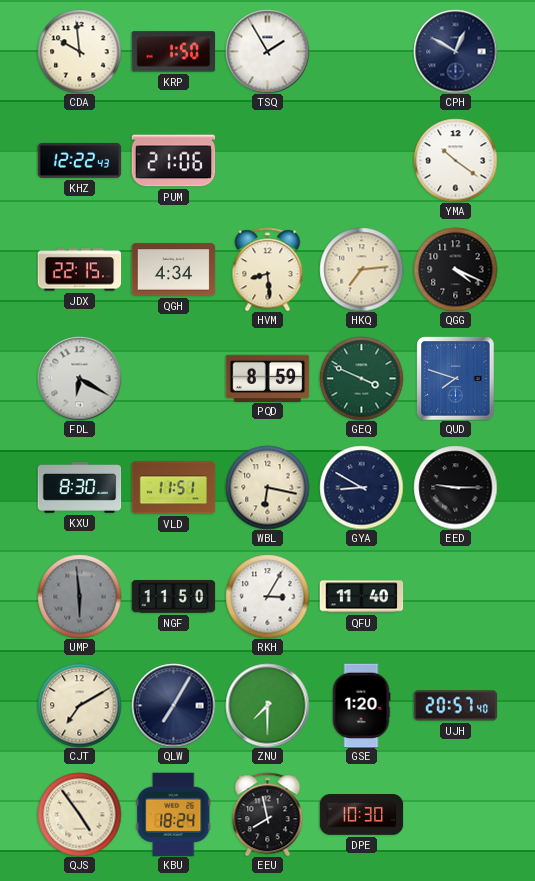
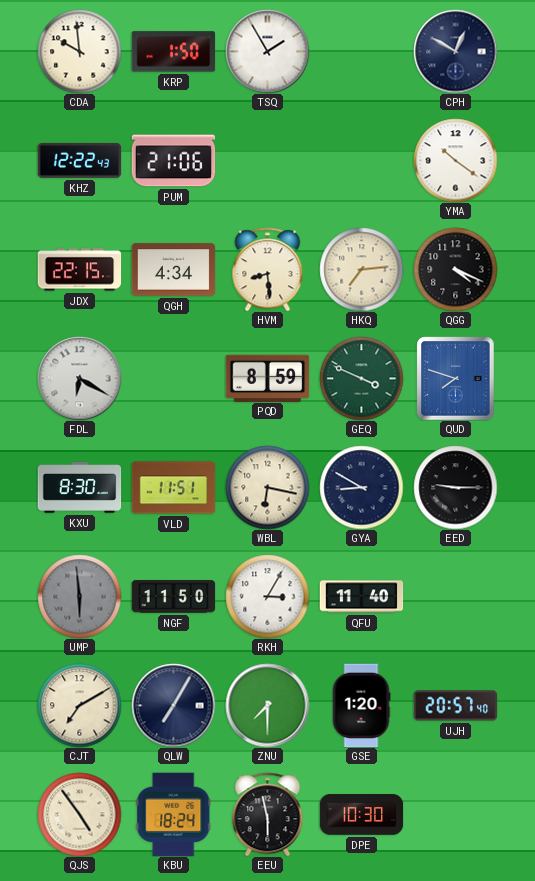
EEU: 7:58 -> 5:58
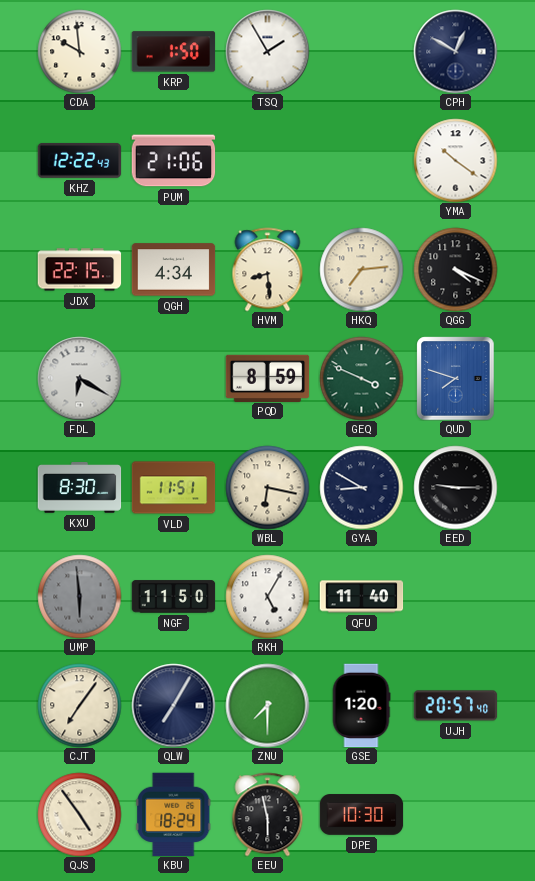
RKH: 3:05 -> 5:05
CJT: 7:10 -> 7:06
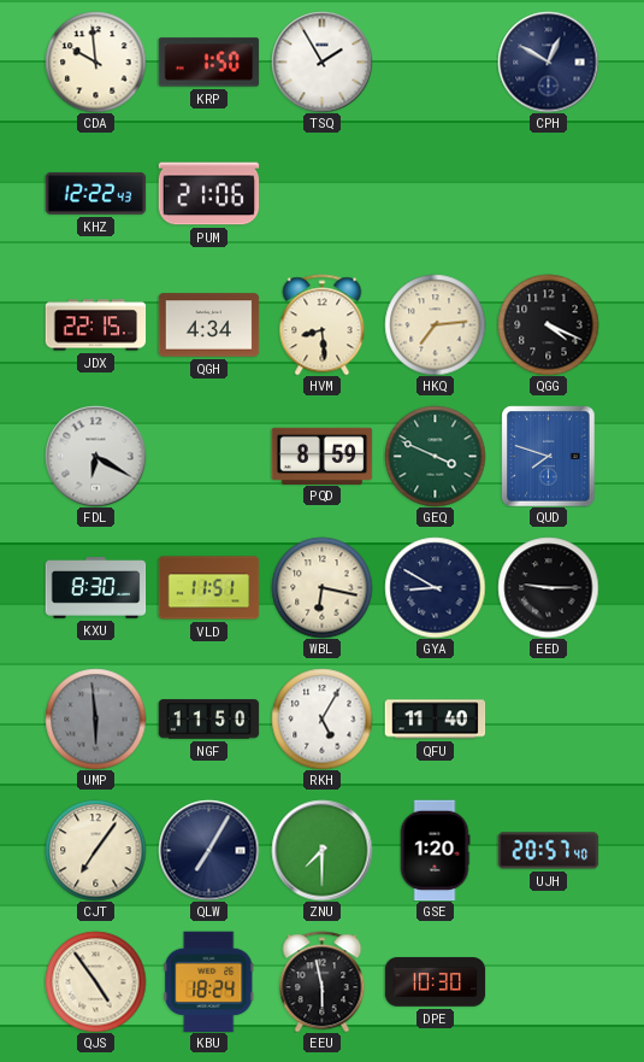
YMA: 10:21 -> none
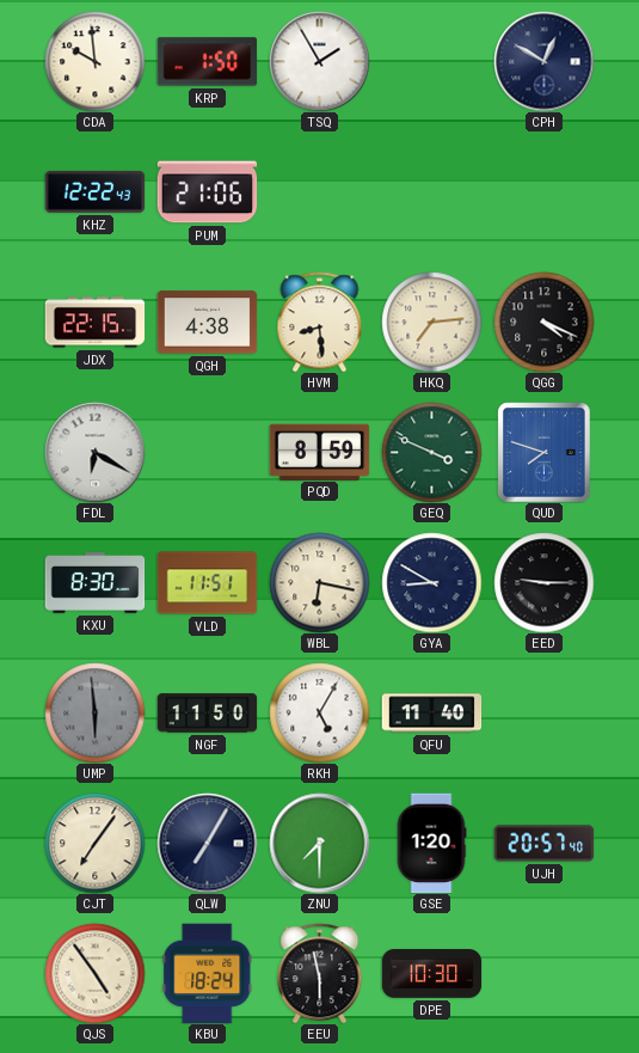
QGH: 4:34 -> 4:38
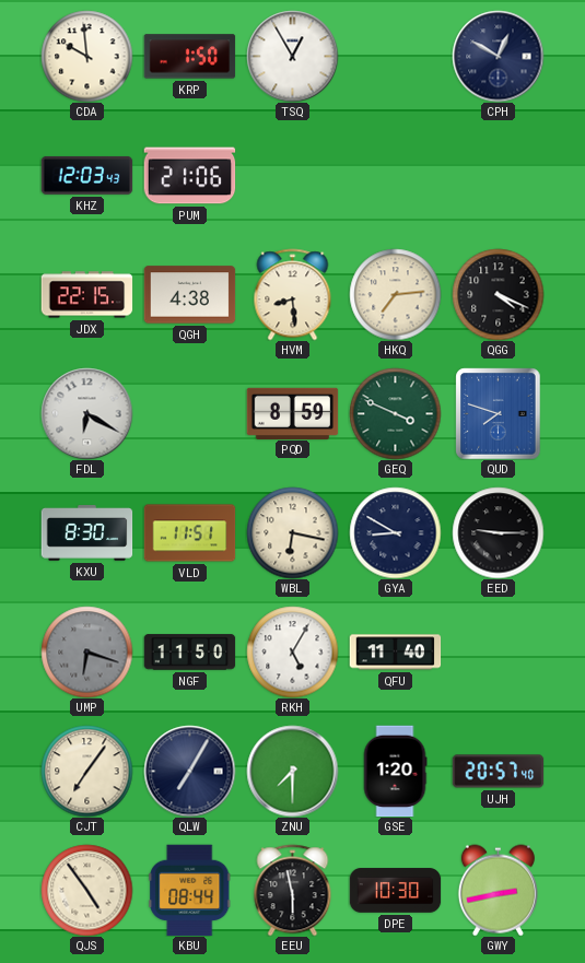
TSQ: 1:55 -> 12:55
KHZ: 12:22 -> 12:03
UMP: 5:59 -> 6:18
KBU: 18:24 -> 08:44
GWY: none -> 2:43
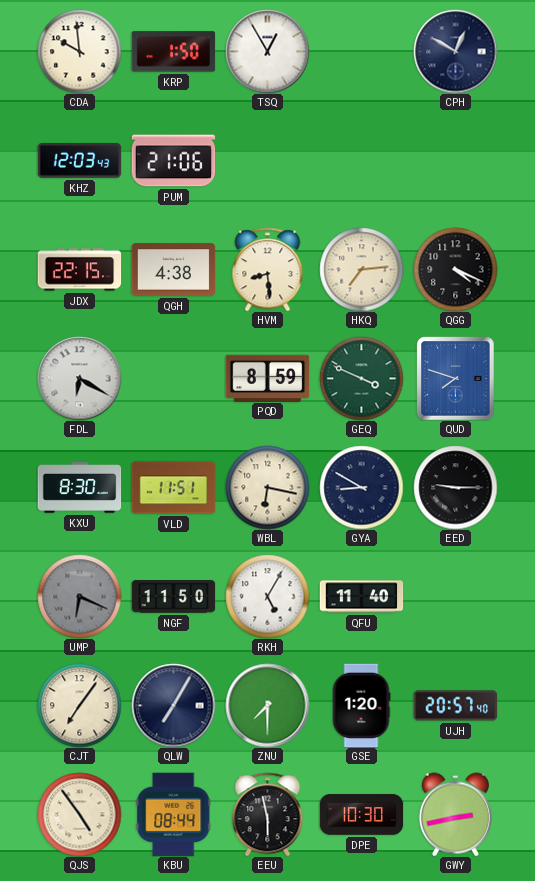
UMP: 6:18 -> 6:19
